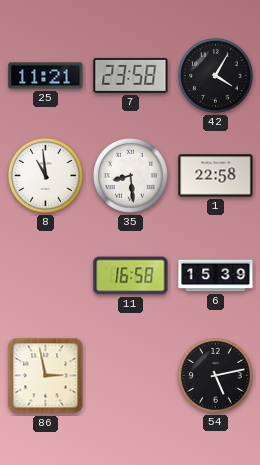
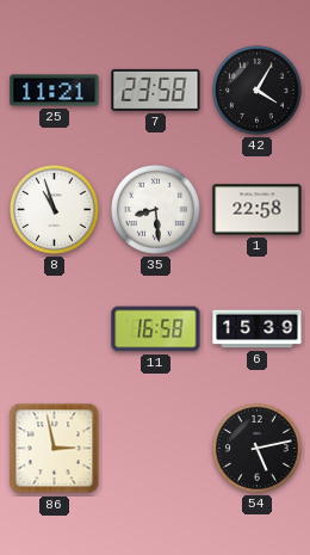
8: 10:59 -> 10:57
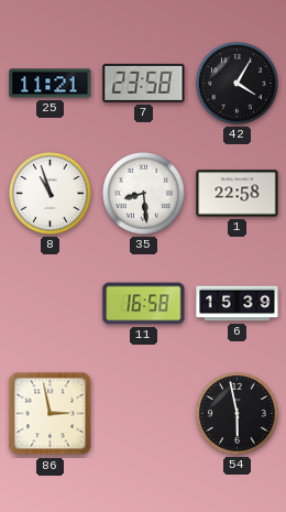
54: 5:13 -> 5:58
